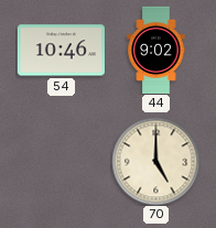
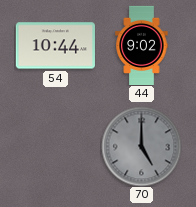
54: 10:46 -> 10:44
70 dial: cream -> grey
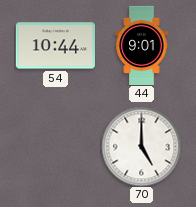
44: 9:02 -> 9:01
70 dial: grey -> white
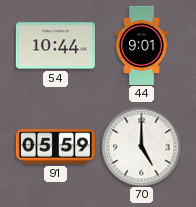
91: none -> 05:59
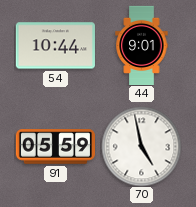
70: 5:00 -> 4:58
